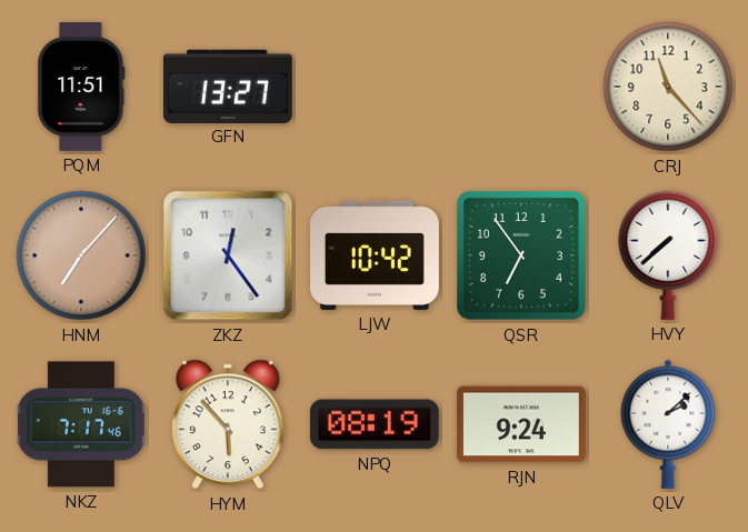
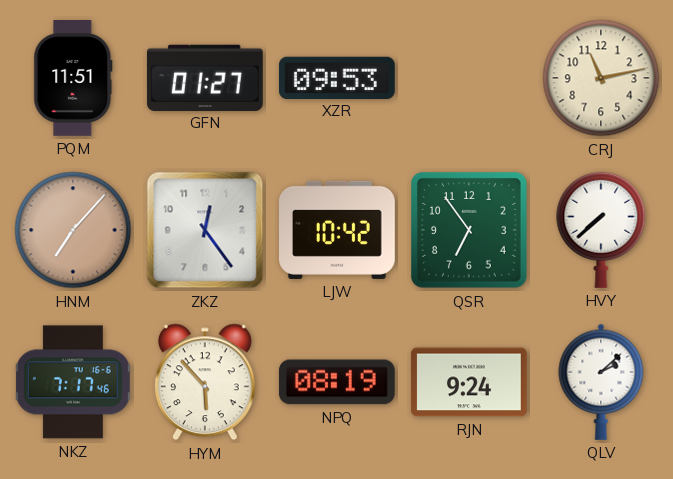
GFN: 13:27 -> 01:27
XZR: none -> 09:53
CRJ: 11:23 -> 11:13
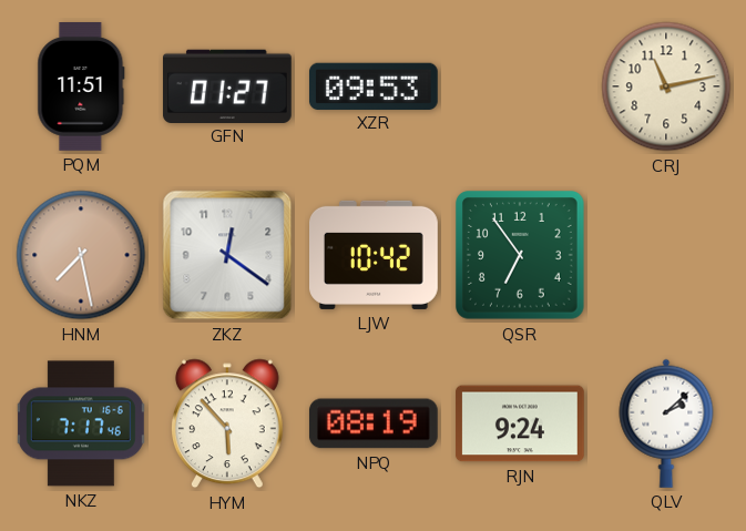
HNM: 7:07 -> 7:28
ZKZ: 12:24 -> 12:21
HVY: 7:38 -> none
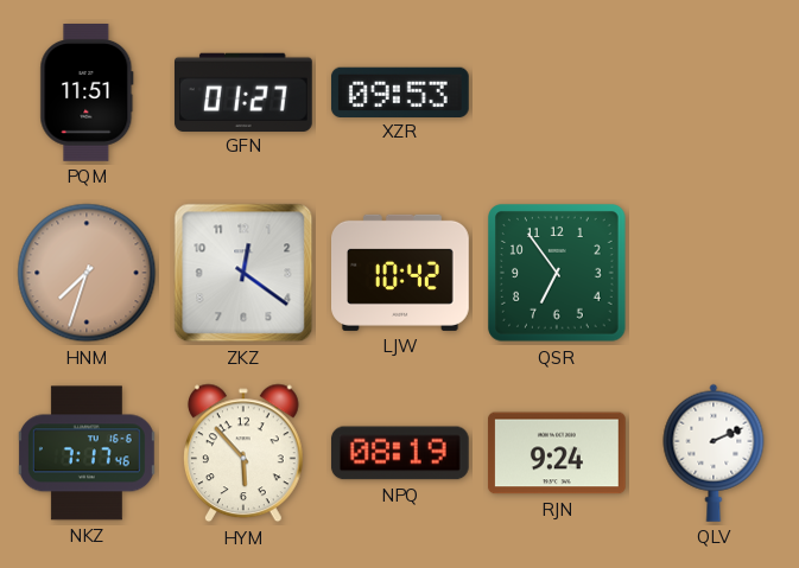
CRJ: 11:13 -> none
HNM: 7:28 -> 7:33
QLV: 2:08 -> 2:11
